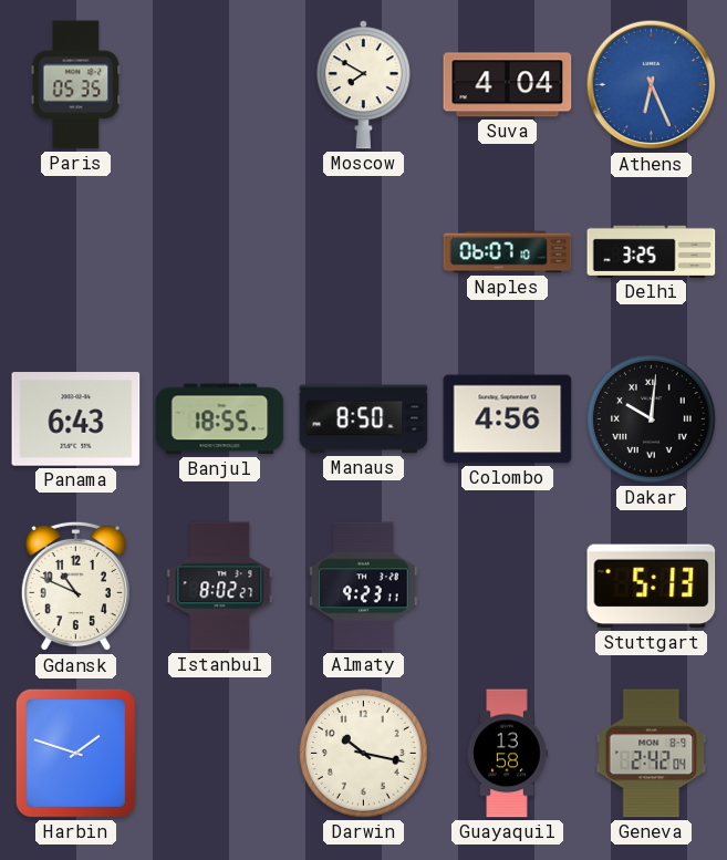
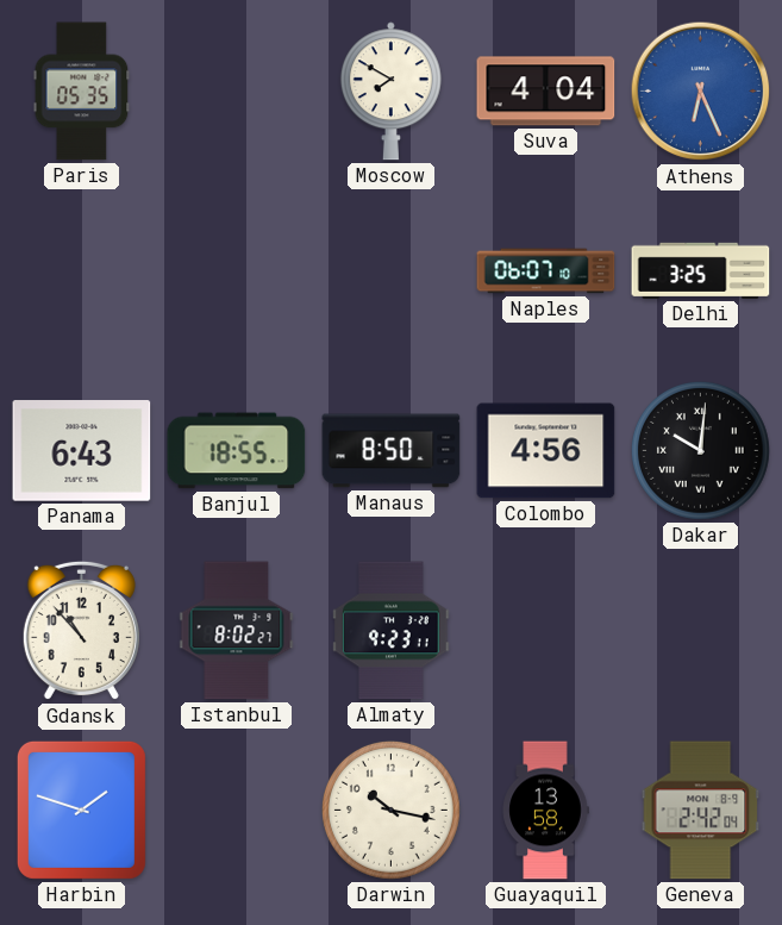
Gdansk: 10:49 -> 10:53
Stuttgart: 5:13 -> none
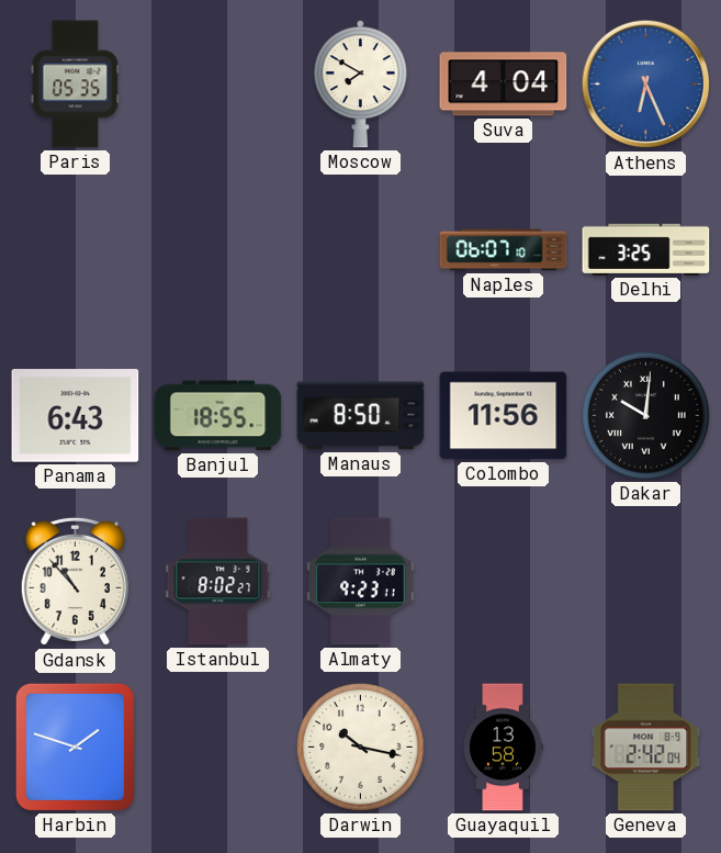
Colombo: 4:56 -> 11:56
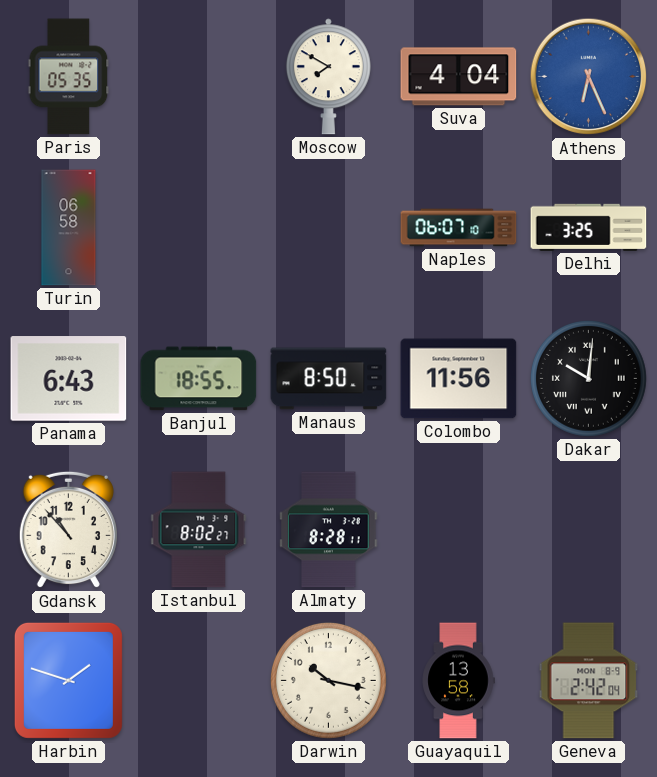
Turin: none -> 06:58
Almaty: 9:23 -> 8:28
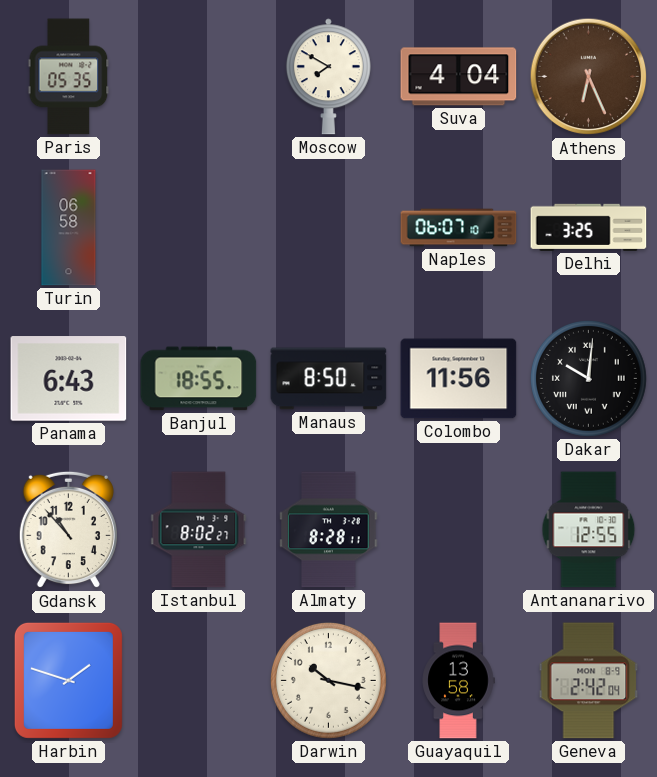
Athens dial: blue -> brown
Antananarivo: none -> 12:55
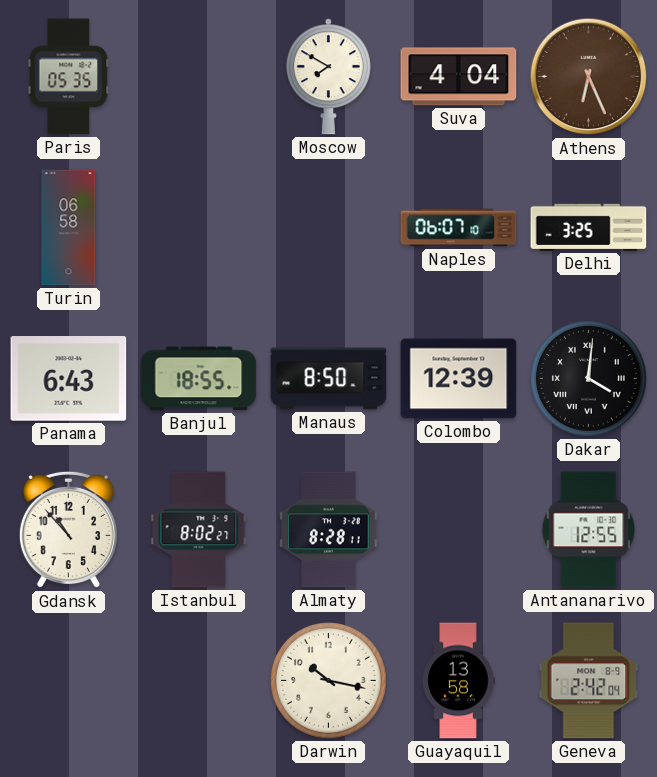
Colombo: 11:56 -> 12:39
Dakar: 10:01 -> 4:01
Harbin: 1:48 -> none
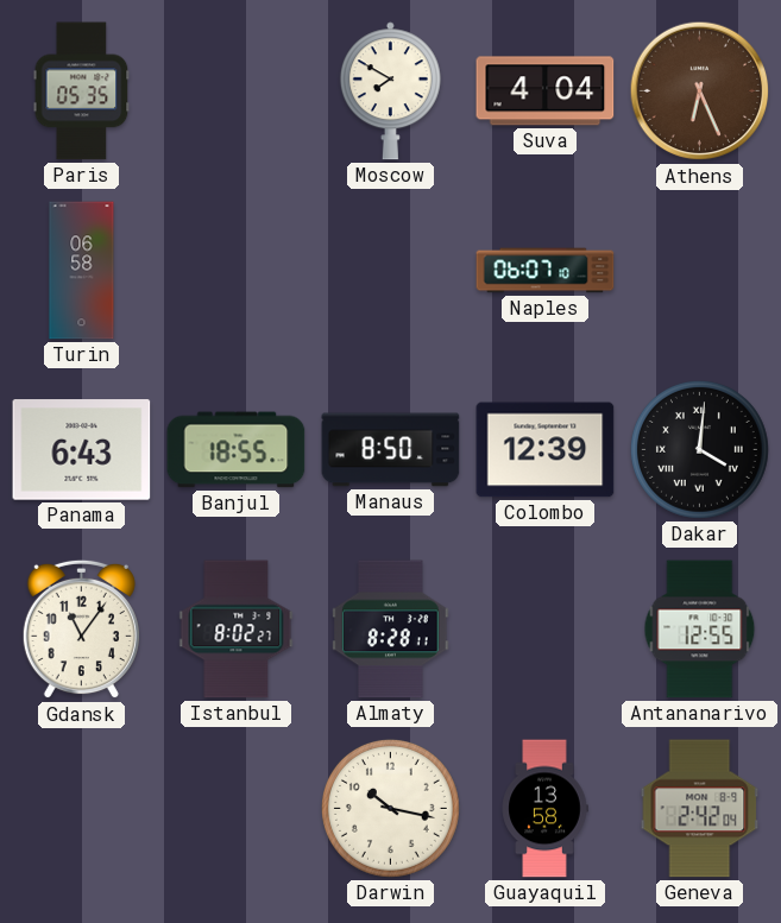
Delhi: 3:25 -> none
Gdansk: 10:53 -> 11:06
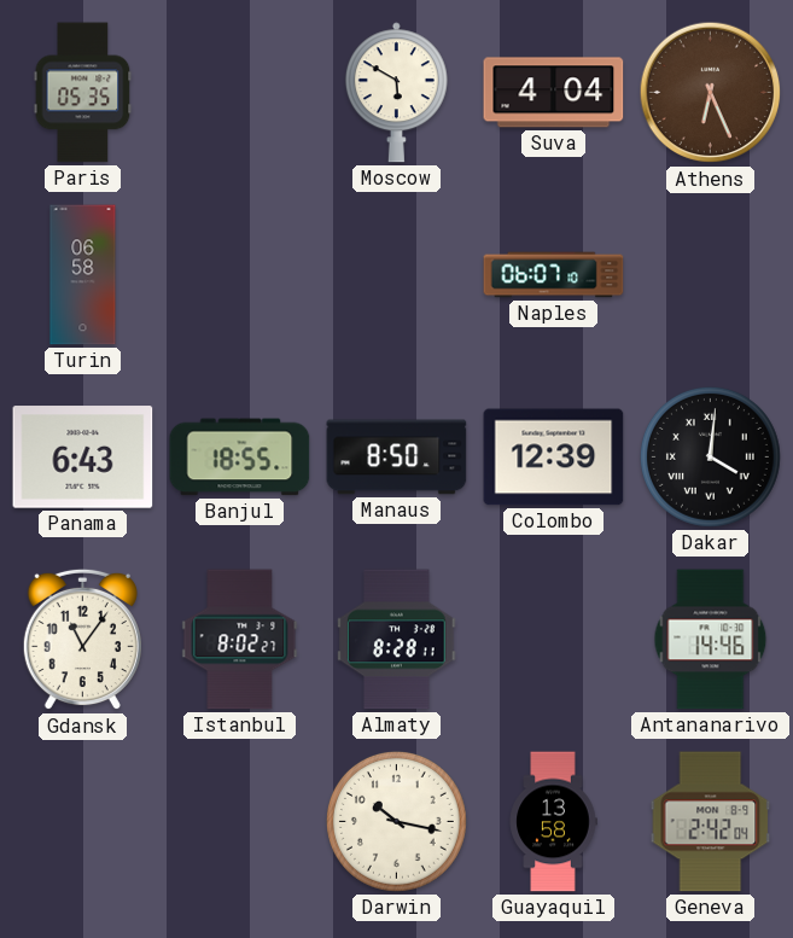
Moscow: 7:50 -> 5:50
Antananarivo: 12:55 -> 14:46
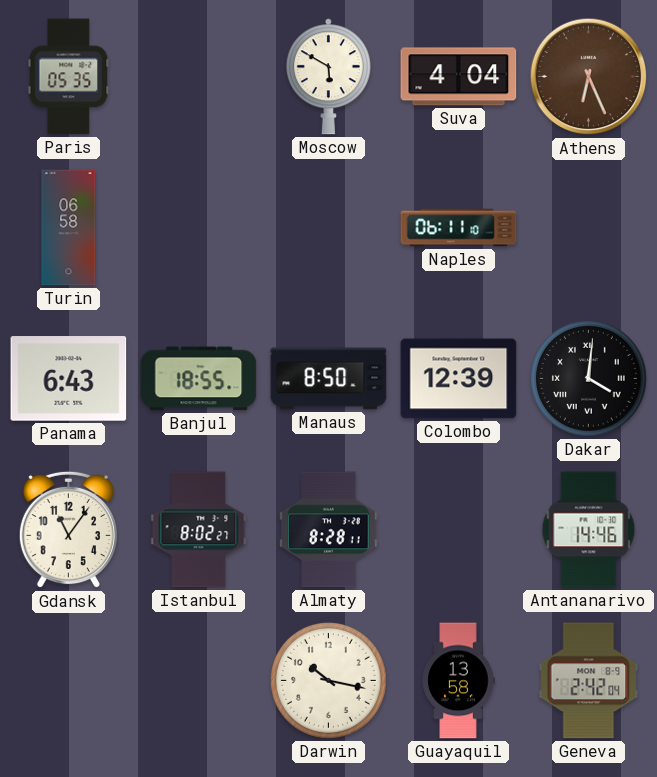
Naples: 06:07 -> 06:11
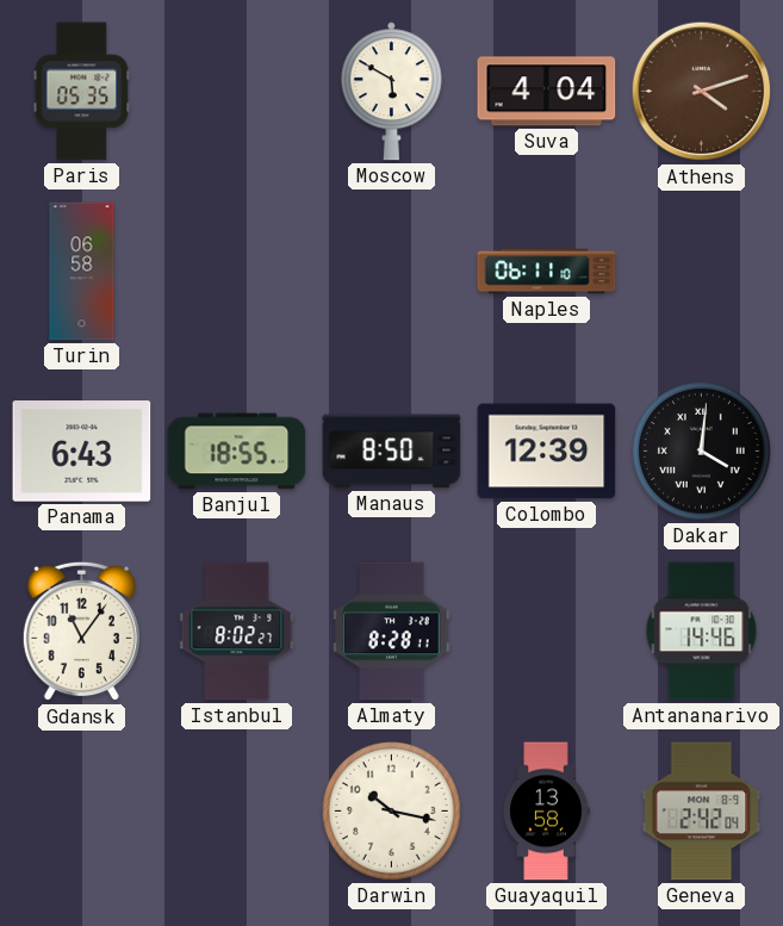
Athens: 6:26 -> 4:12
